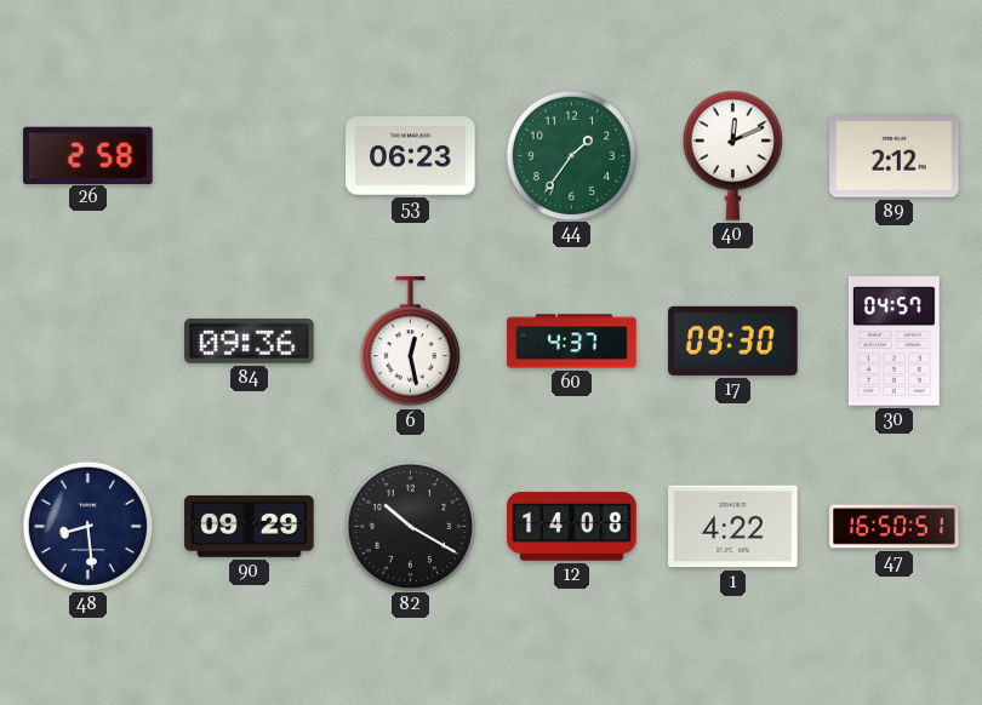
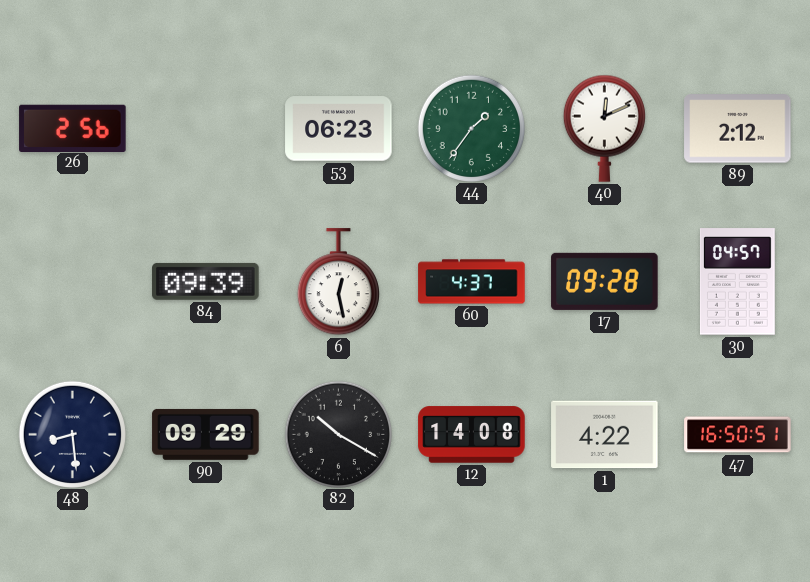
26: 2:58 -> 2:56
84: 09:36 -> 09:39
17: 09:30 -> 09:28
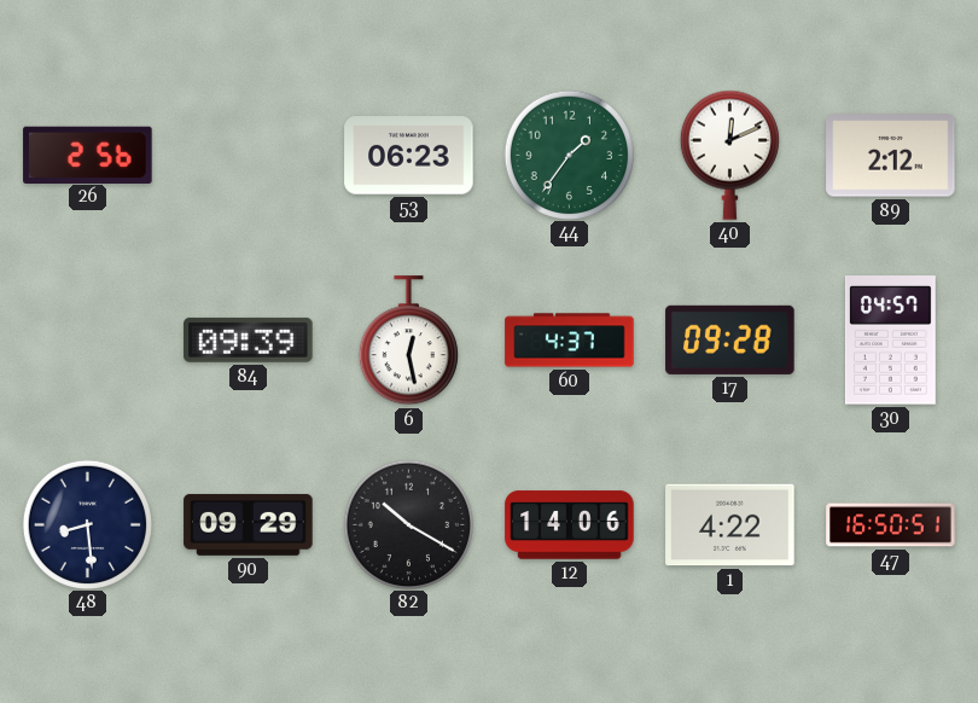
12: 14:08 -> 14:06
